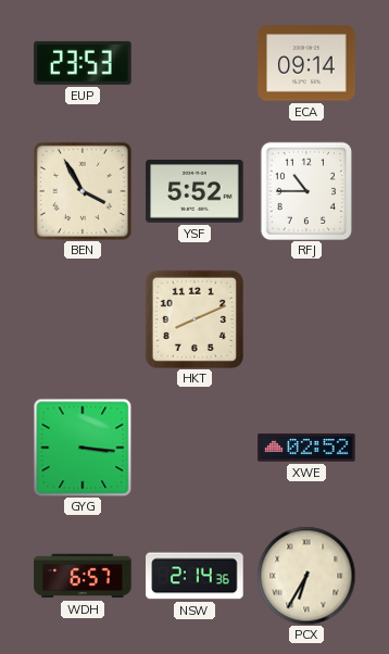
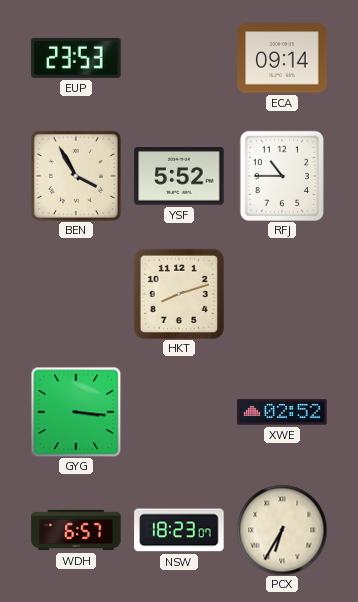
HKT: 8:11 -> 8:12
NSW: 2:14 -> 18:23
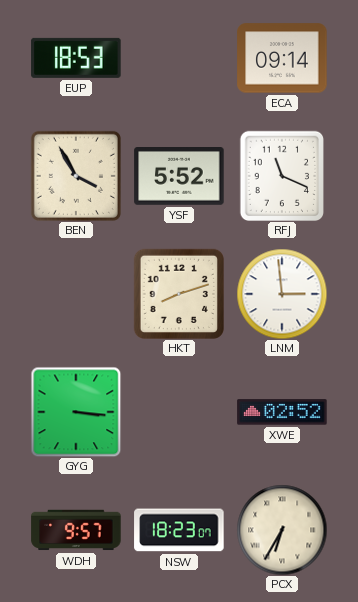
EUP: 23:53 -> 18:53
RFJ: 10:45 -> 11:19
LNM: none -> 2:59
WDH: 6:57 -> 9:57
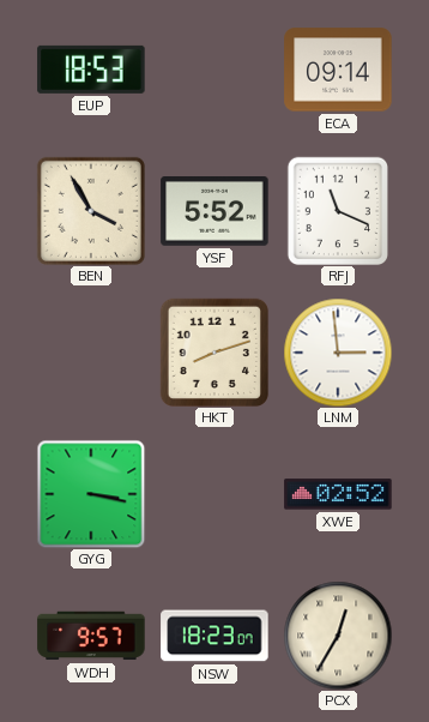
GYG: 3:16 -> 3:17
PCX: 6:35 -> 12:35
